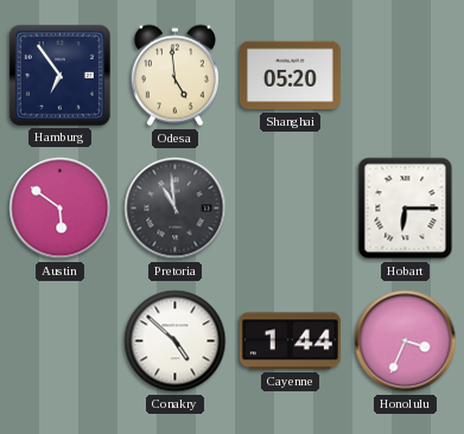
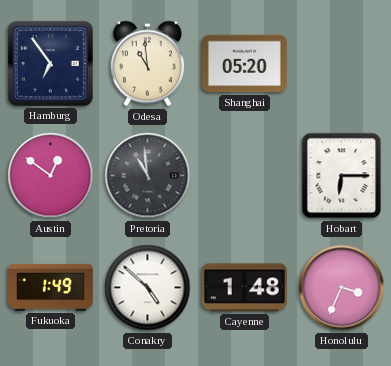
Odesa: 4:59 -> 10:59
Austin: 5:51 -> 12:51
Fukuoka: none -> 1:49
Cayenne: 1:44 -> 1:48
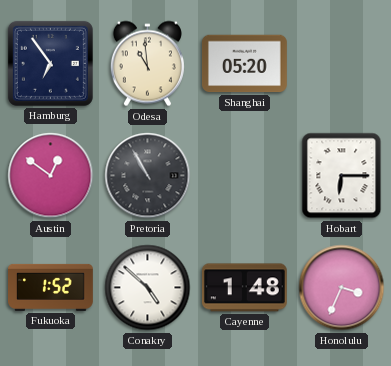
Pretoria: 10:59 -> 10:55
Fukuoka: 1:49 -> 1:52
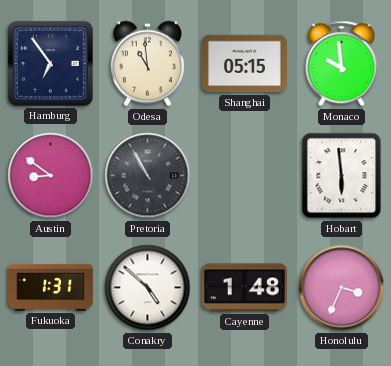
Shanghai: 05:20 -> 05:15
Monaco: none -> 9:59
Austin: 12:51 -> 8:51
Hobart: 6:15 -> 5:59
Fukuoka: 1:52 -> 1:31
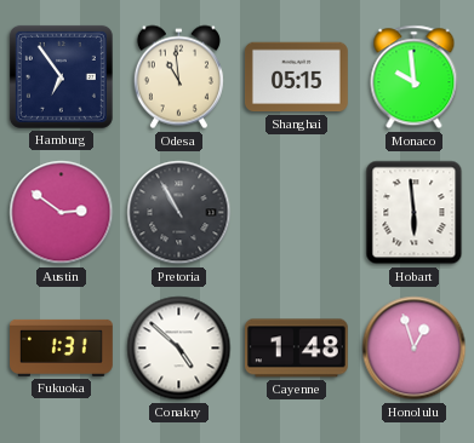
Austin: 8:51 -> 2:51
Honolulu: 3:34 -> 12:57
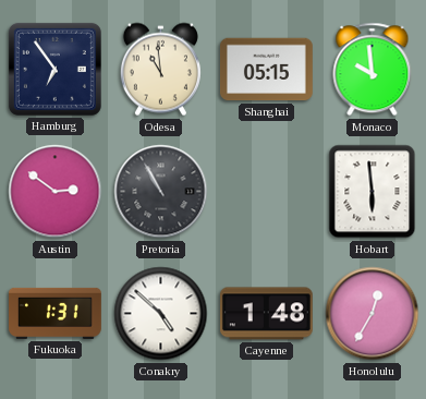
Honolulu: 12:57 -> 12:35
